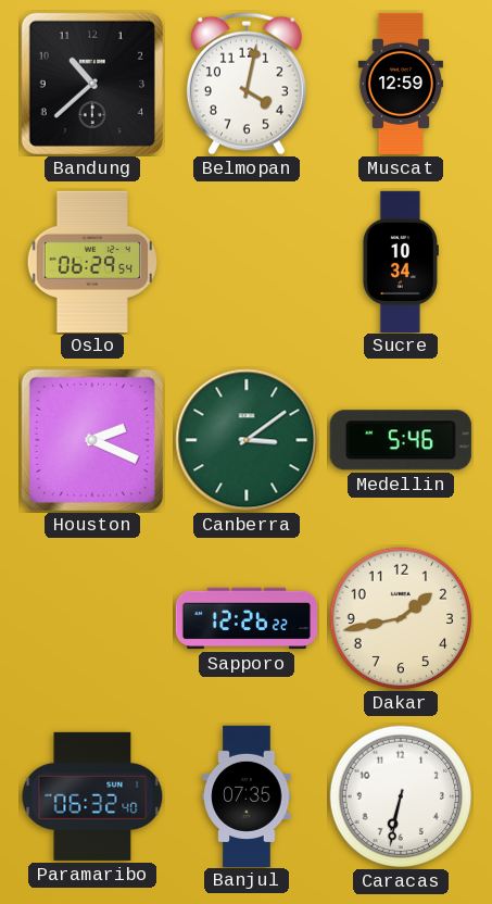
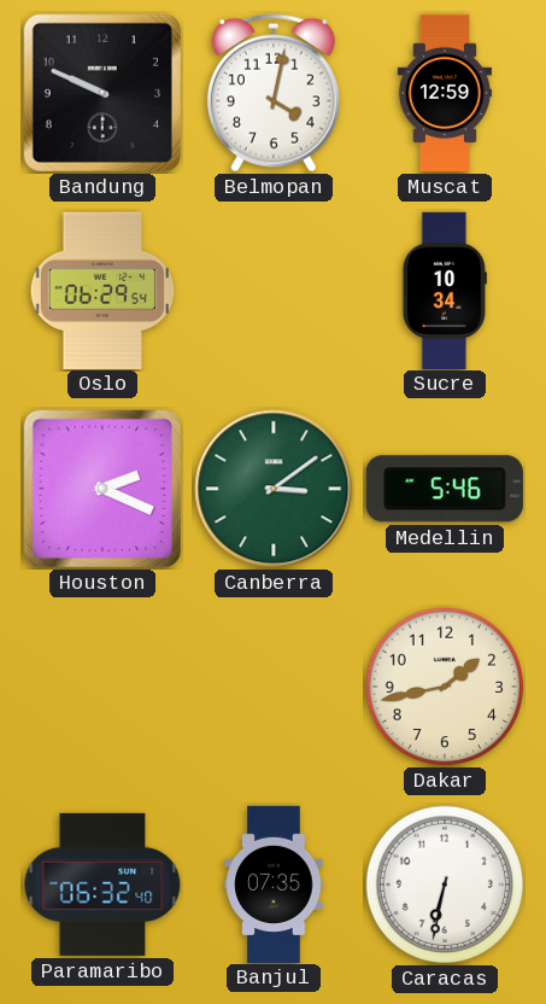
Bandung: 10:38 -> 9:49
Sapporo: 12:26 -> none
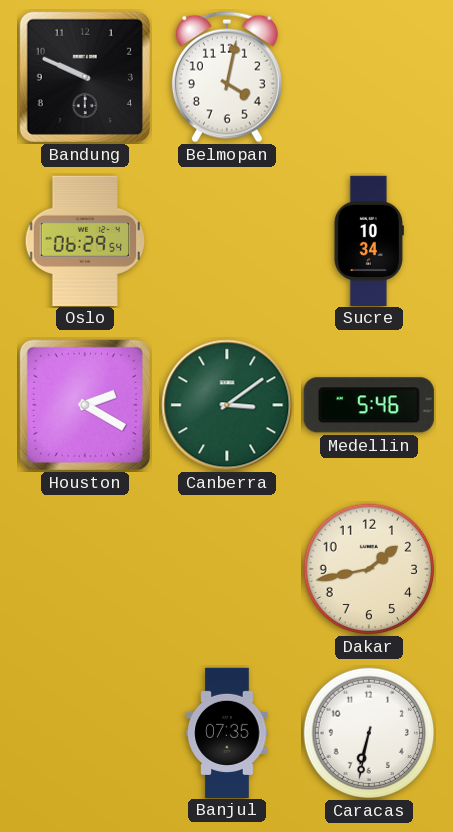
Muscat: 12:59 -> none
Houston: 2:19 -> 2:20
Paramaribo: 06:32 -> none
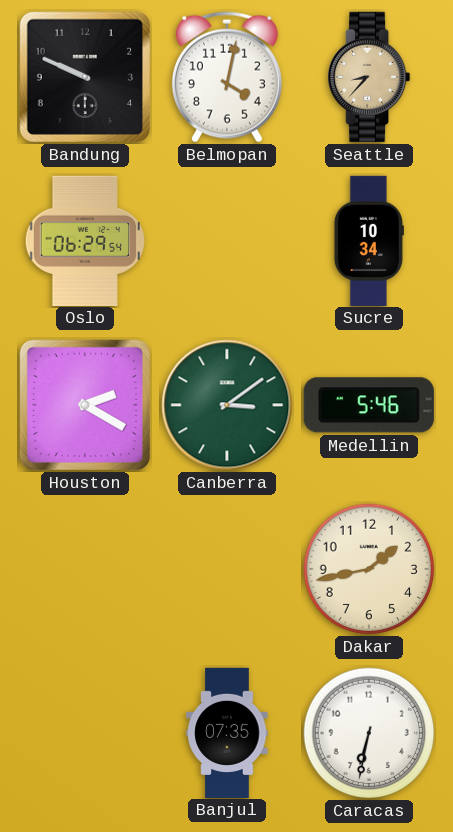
Seattle: none -> 8:37
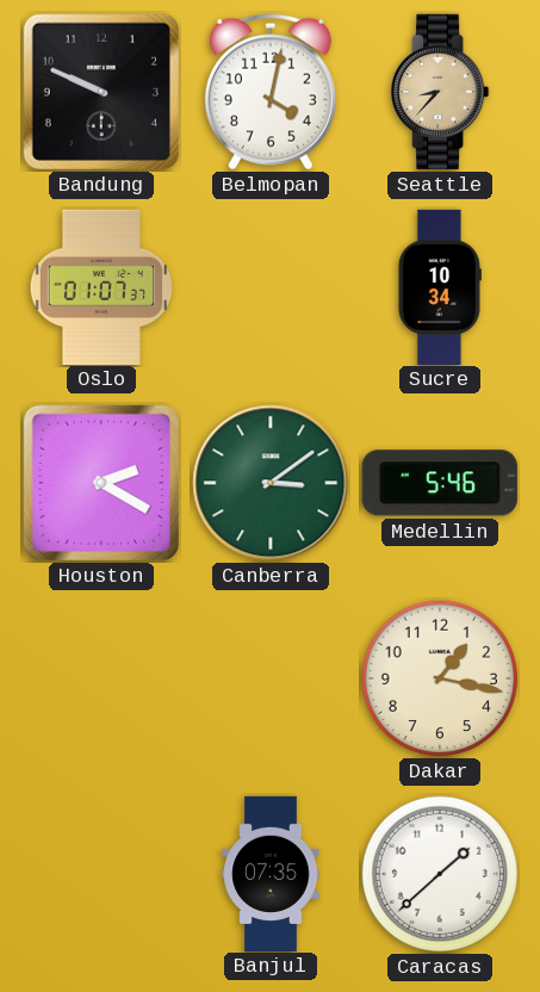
Oslo: 06:29 -> 01:07
Dakar: 1:43 -> 1:17
Caracas: 6:32 -> 1:38
